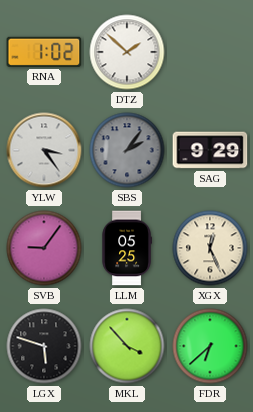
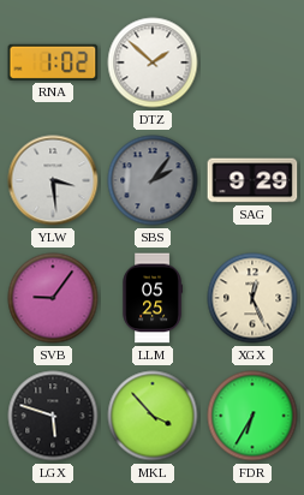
YLW: 3:24 -> 3:29
FDR: 6:38 -> 6:35
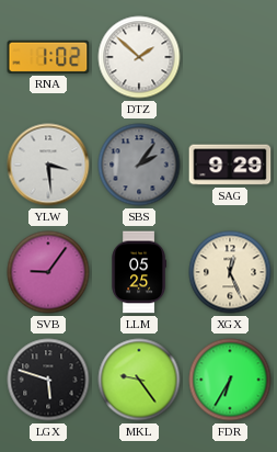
MKL: 3:53 -> 9:24
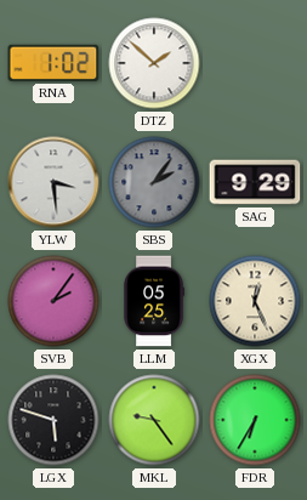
SVB: 9:06 -> 2:06
